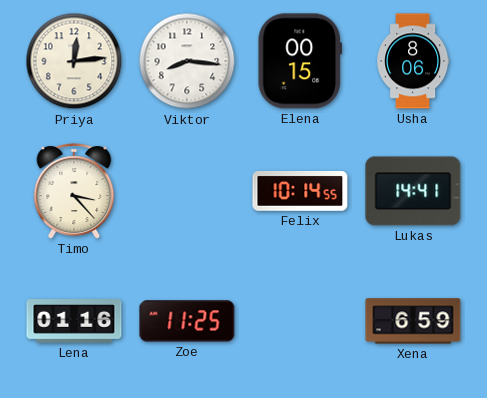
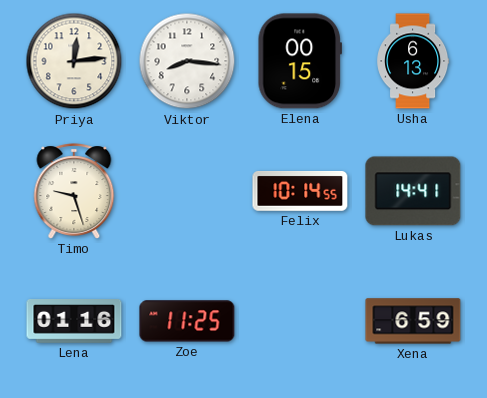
Usha: 8:06 -> 6:13
Timo: 3:23 -> 9:27
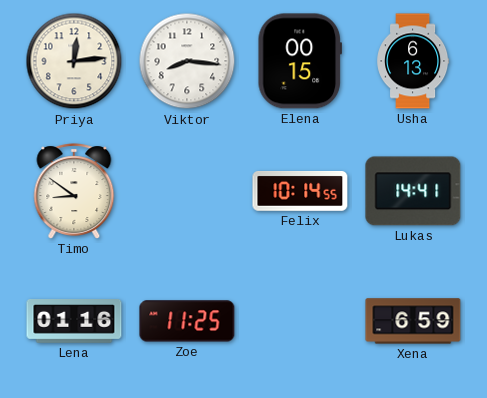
Timo: 9:27 -> 8:51
